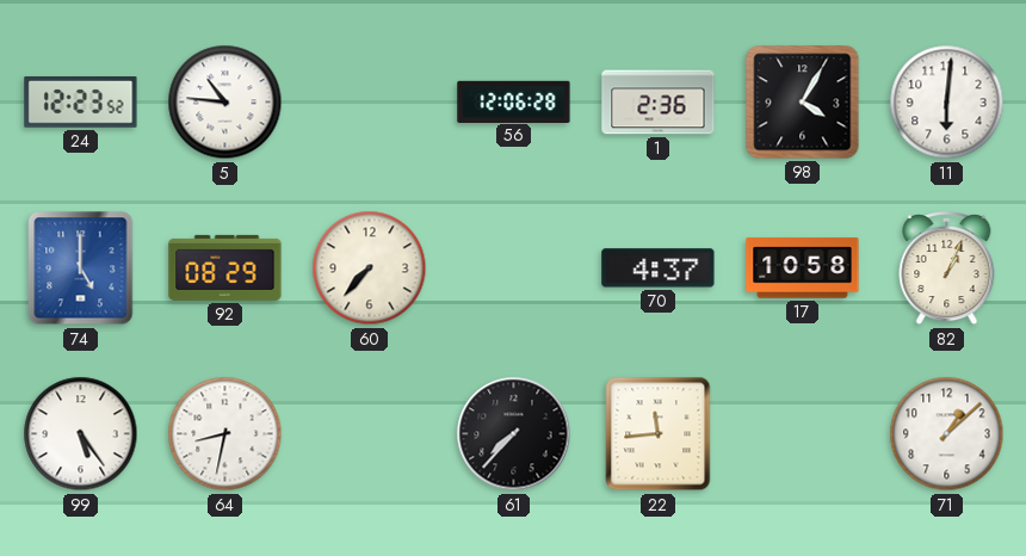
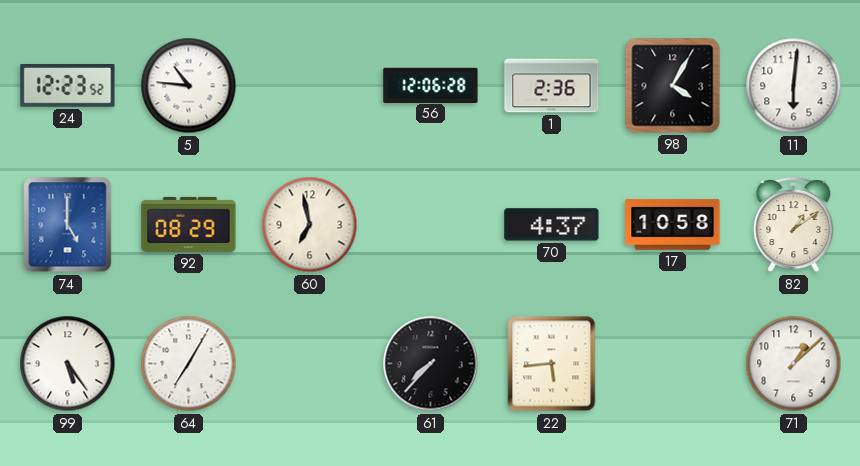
60: 7:37 -> 6:58
82: 1:04 -> 1:09
64: 8:32 -> 7:05
22: 11:44 -> 5:44
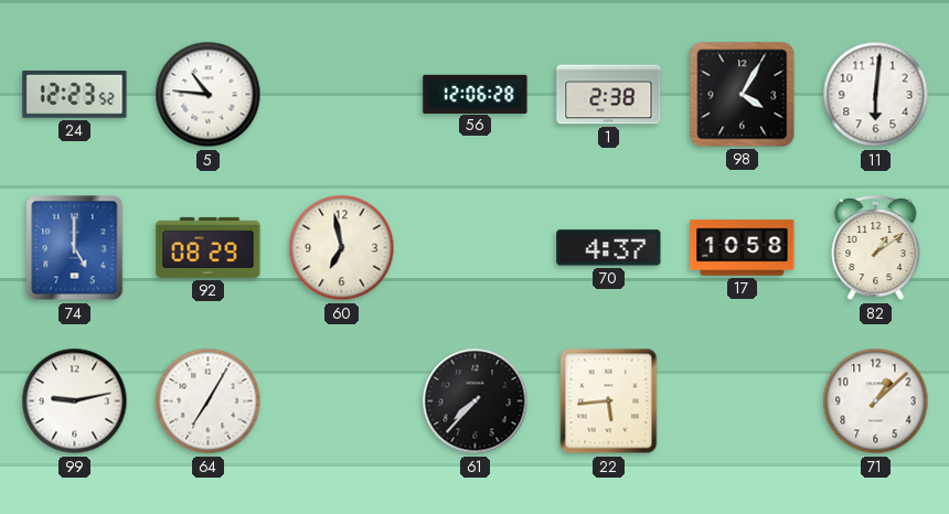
1: 2:36 -> 2:38
99: 5:24 -> 9:13
